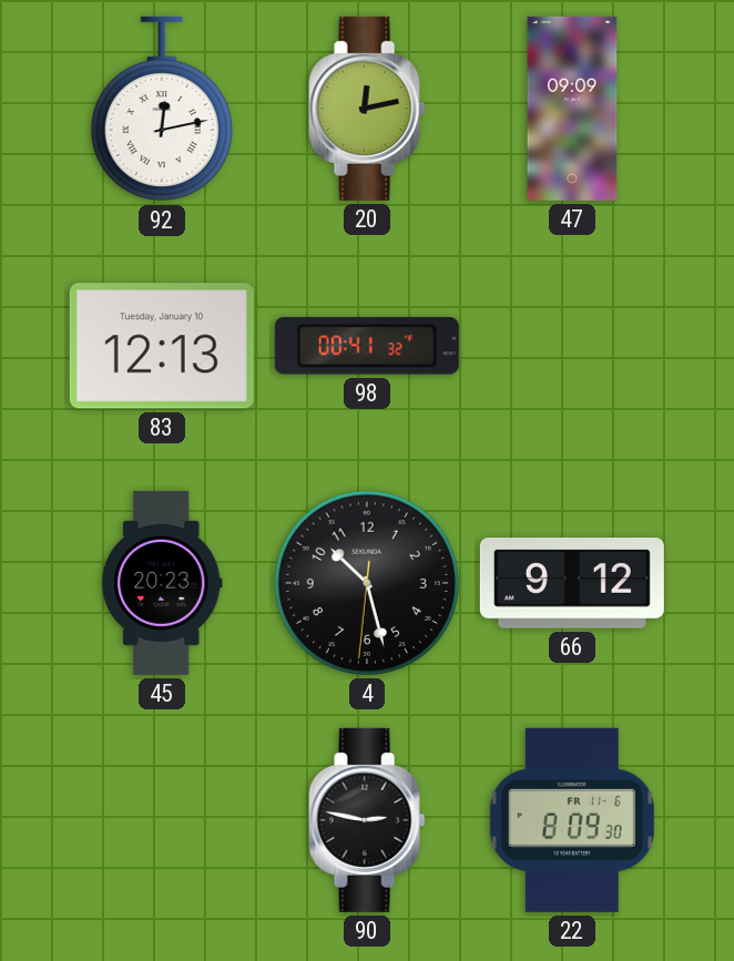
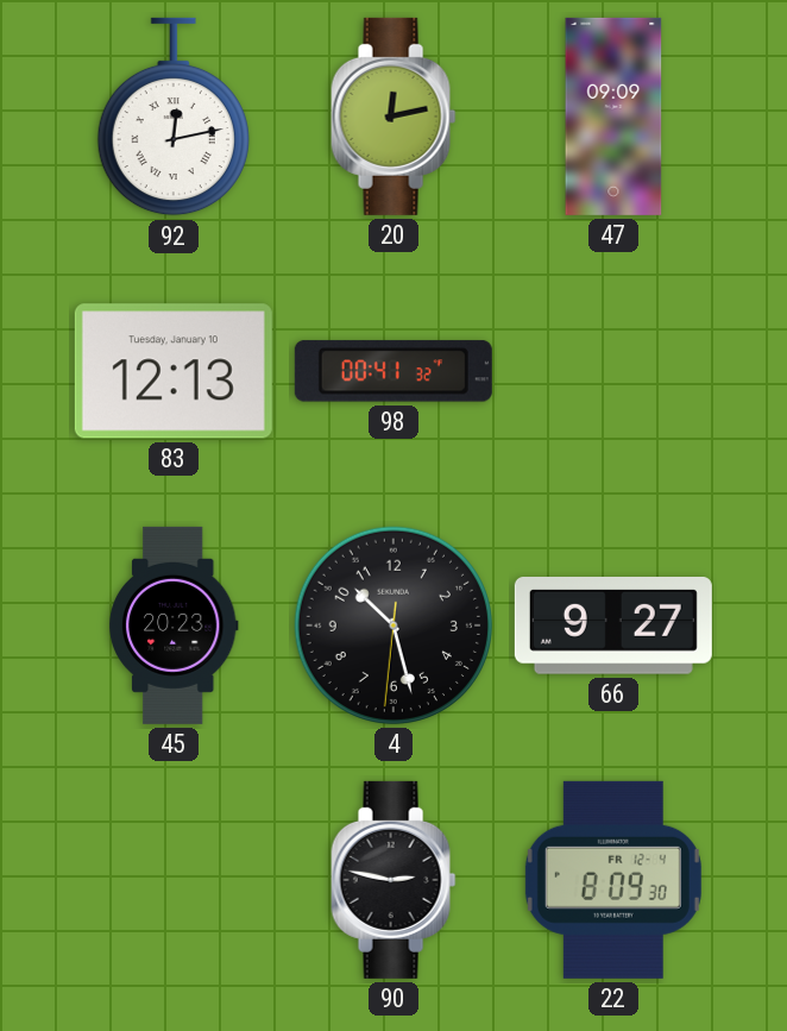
66: 9:12 -> 9:27
22 date: FR 11-6 -> FR 12-4
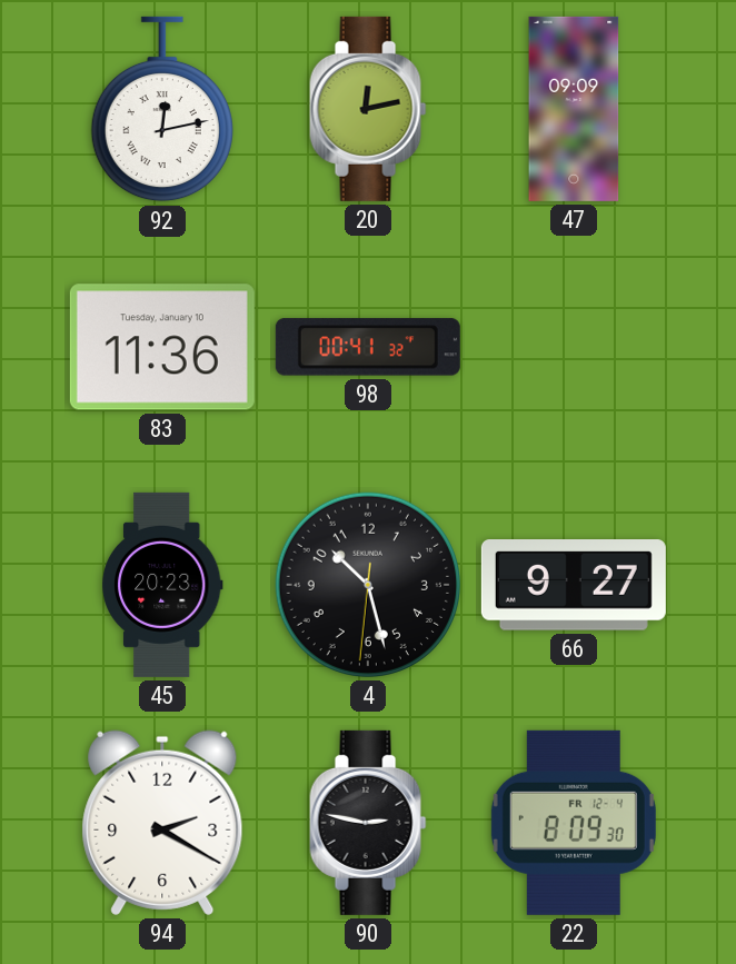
83: 12:13 -> 11:36
94: none -> 2:20
